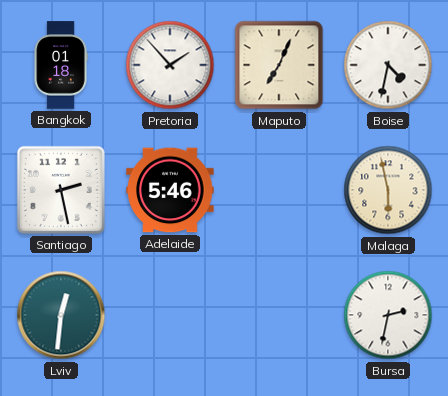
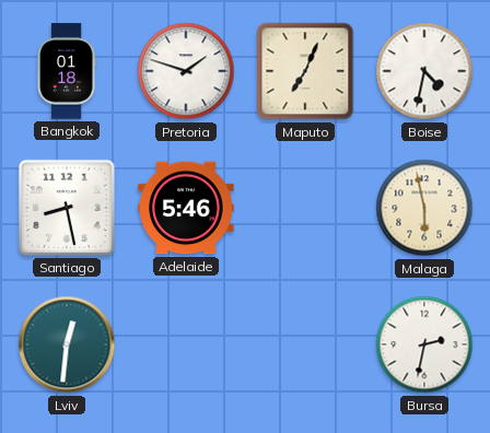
Pretoria: 1:53 -> 1:48
Santiago: 2:28 -> 8:28
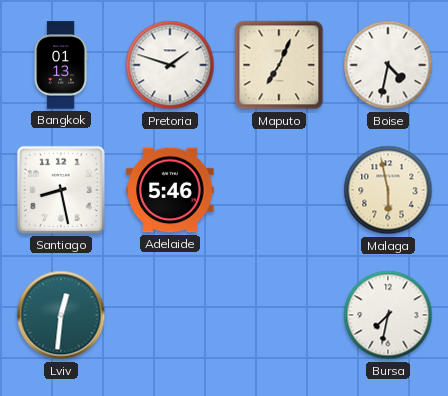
Bangkok: 01:18 -> 01:13
Bursa: 2:32 -> 7:32
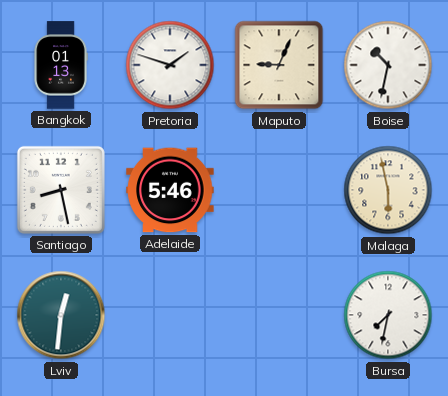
Maputo: 7:04 -> 9:04
Boise: 4:32 -> 10:32
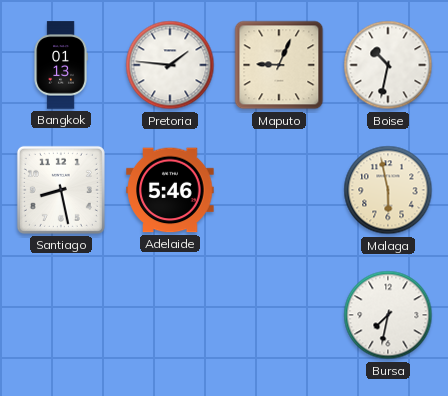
Pretoria: 1:48 -> 1:46
Lviv: 12:31 -> none
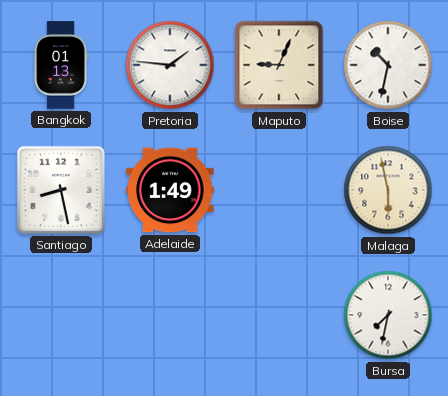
Adelaide: 5:46 -> 1:49
